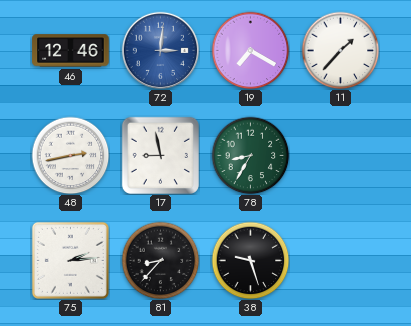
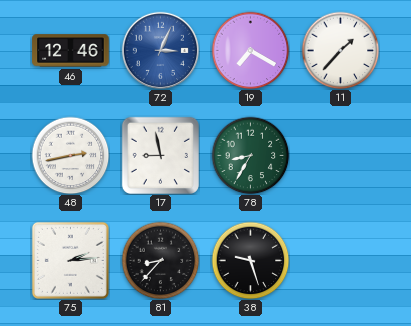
72: 3:01 -> 3:04
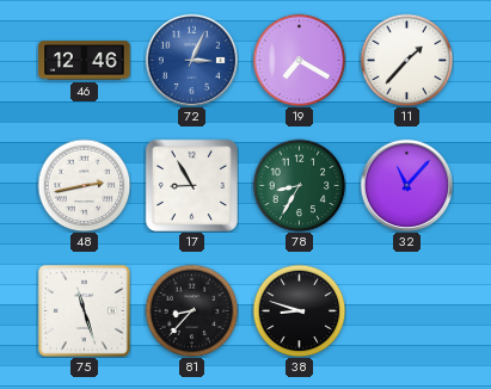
17: 8:58 -> 8:55
32: none -> 11:07
75: 2:14 -> 11:27
38: 9:27 -> 8:48
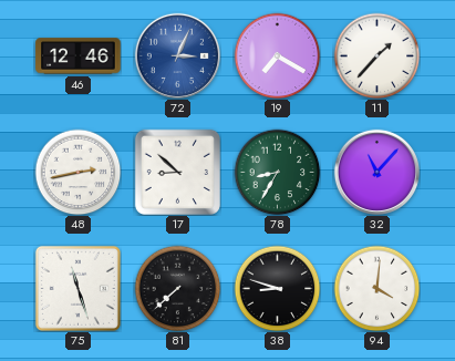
17: 8:55 -> 8:52
81: 8:37 -> 7:38
94: none -> 4:01
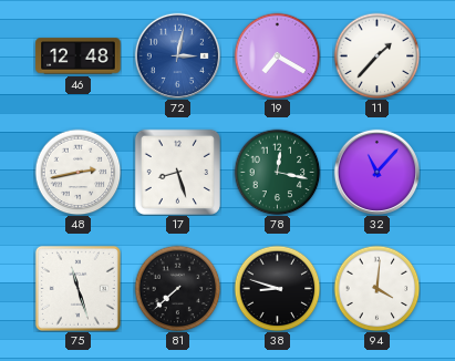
46: 12:46 -> 12:48
72: 3:04 -> 3:02
17: 8:52 -> 8:27
78: 8:35 -> 12:17
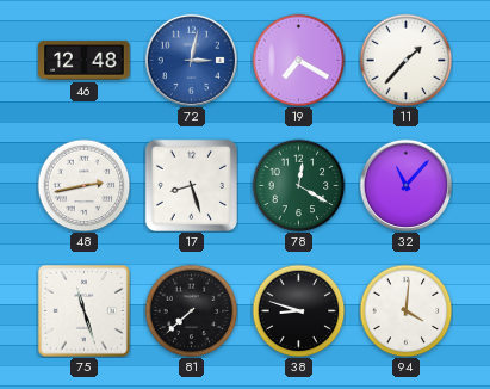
78: 12:17 -> 12:20
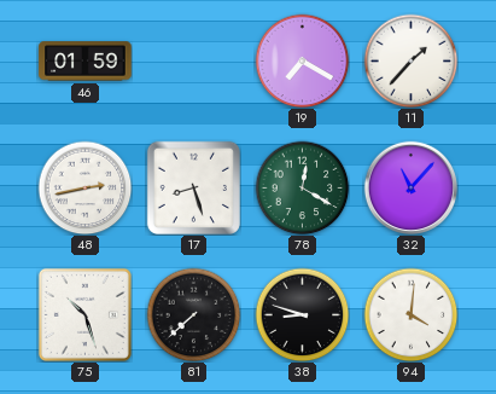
46: 12:48 -> 01:59
72: 3:02 -> none
75: 11:27 -> 10:27
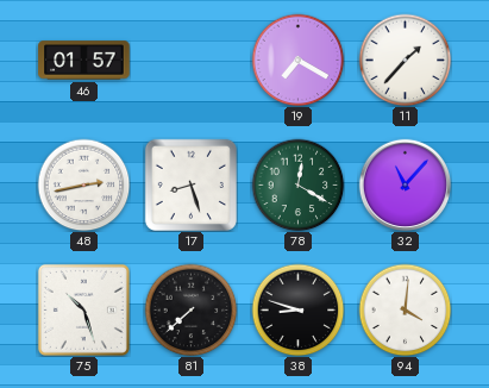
46: 01:59 -> 01:57
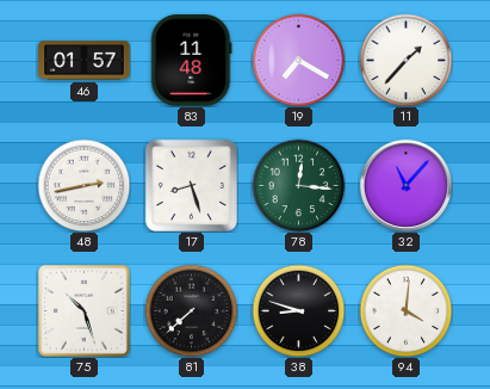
83: none -> 11:48
78: 12:20 -> 12:16
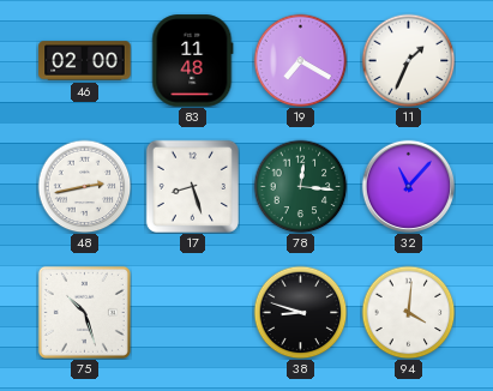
46: 01:57 -> 02:00
11: 1:37 -> 1:34
81: 7:38 -> none
